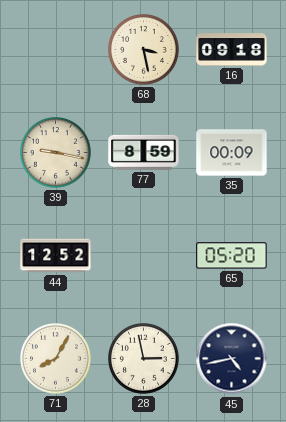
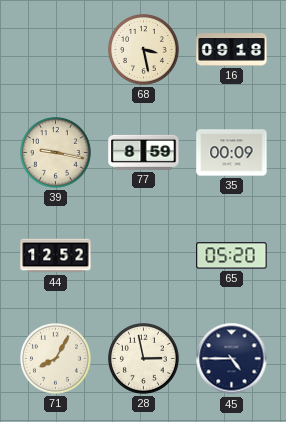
45: 4:43 -> 4:45
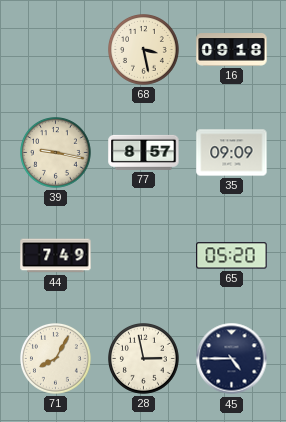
77: 8:59 -> 8:57
35: 00:09 -> 09:09
44: 12:52 -> 7:49
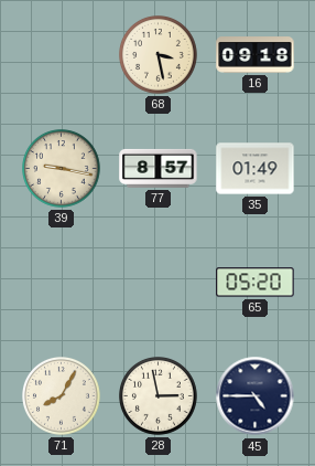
35: 09:09 -> 01:49
44: 7:49 -> none
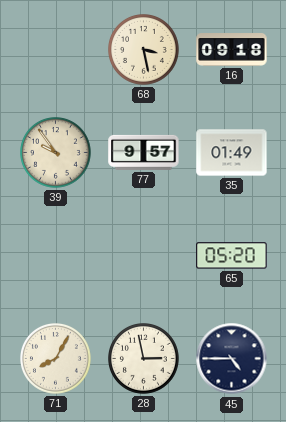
39: 9:17 -> 9:54
77: 8:57 -> 9:57
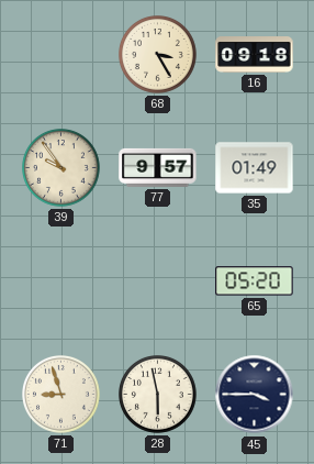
68: 3:28 -> 3:25
71: 8:05 -> 8:57
28: 2:58 -> 5:58
45: 4:45 -> 3:45
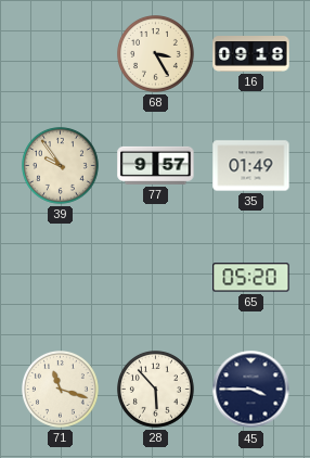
71: 8:57 -> 11:18
28: 5:58 -> 5:53
